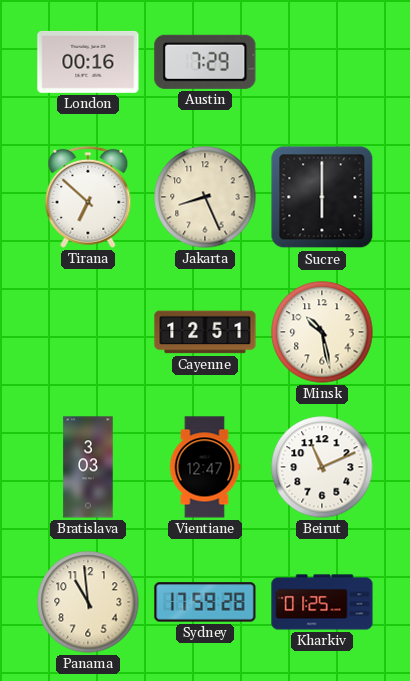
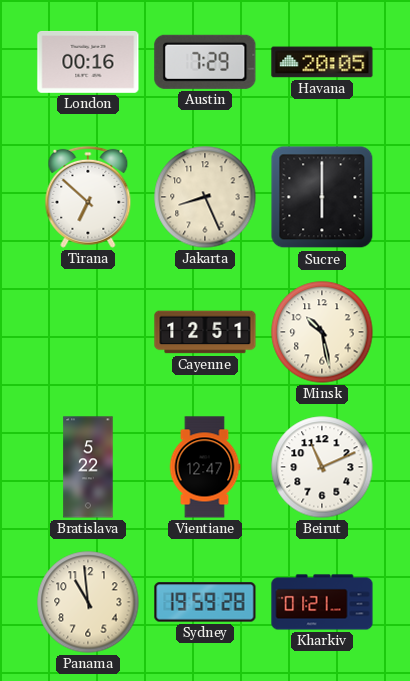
Havana: none -> 20:05
Bratislava: 3:03 -> 5:22
Sydney: 17:59 -> 19:59
Kharkiv: 01:25 -> 01:21
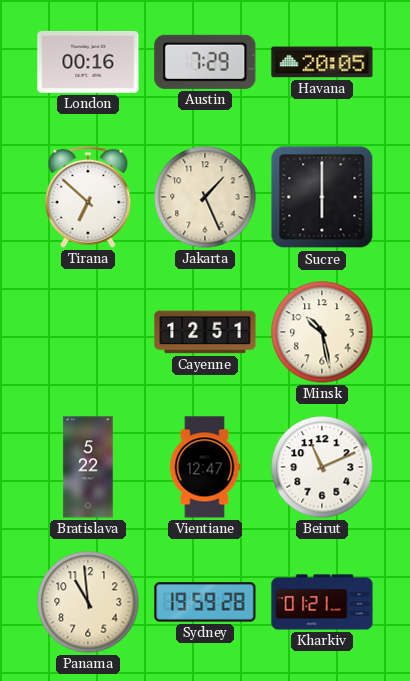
Jakarta: 8:26 -> 1:26
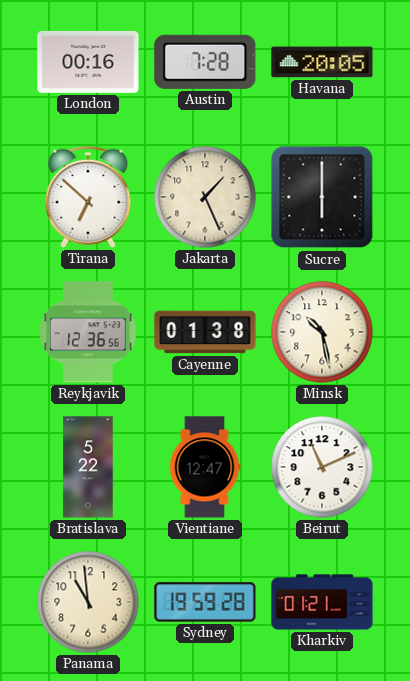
Austin: 7:29 -> 7:28
Reykjavik: none -> 12:36
Cayenne: 12:51 -> 01:38
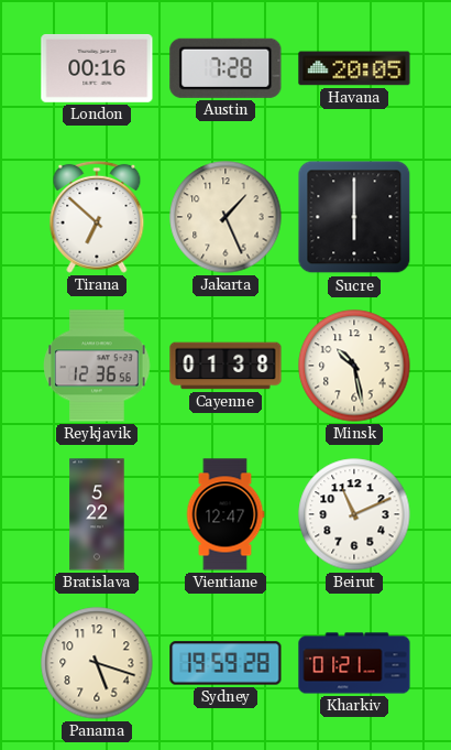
Panama: 10:59 -> 5:18
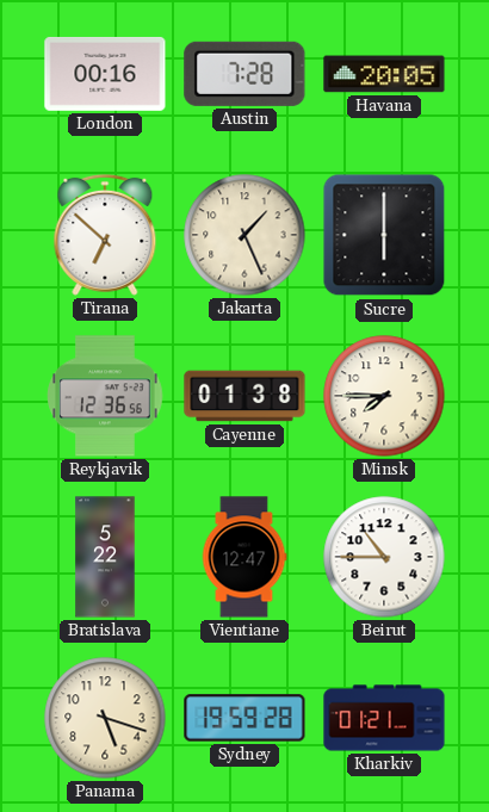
Minsk: 10:28 -> 7:45
Beirut: 11:11 -> 10:45
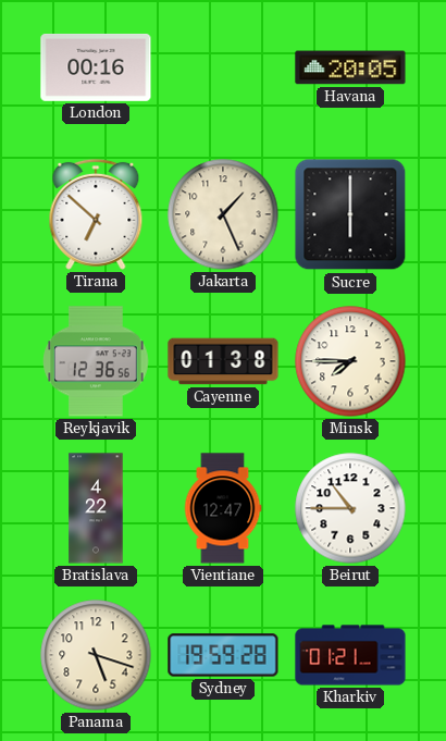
Austin: 7:28 -> none
Bratislava: 5:22 -> 4:22
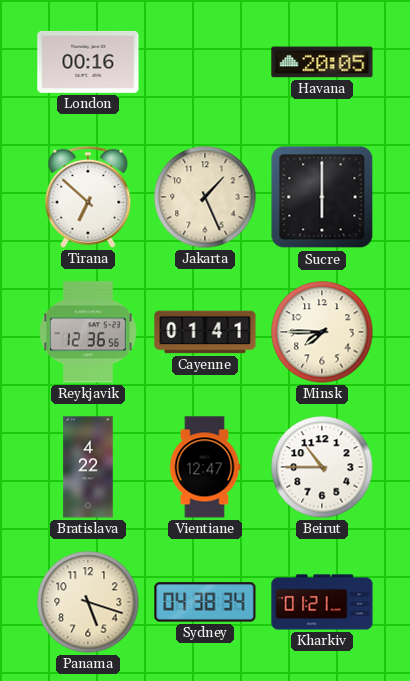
Cayenne: 01:38 -> 01:41
Sydney: 19:59 -> 04:38
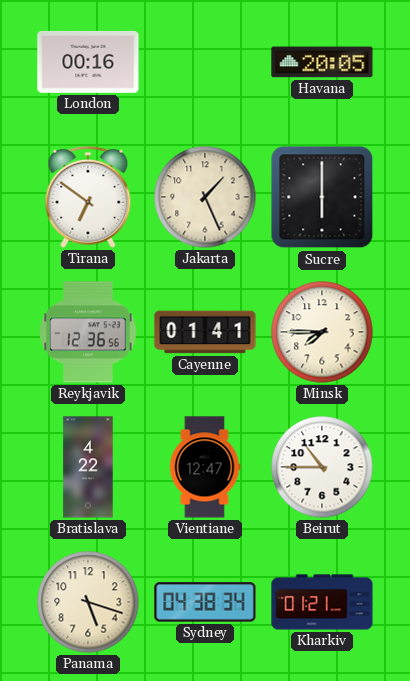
Tirana: 6:52 -> 6:51
